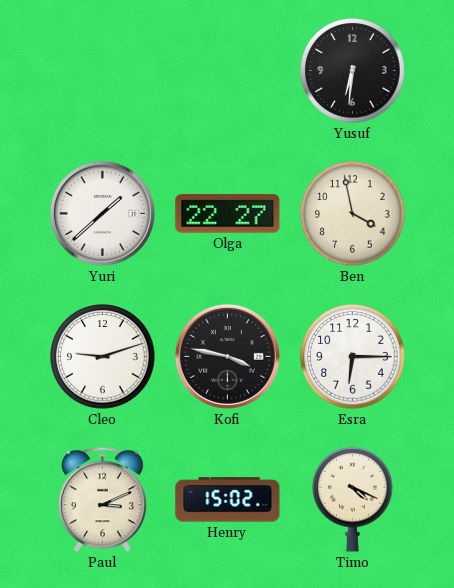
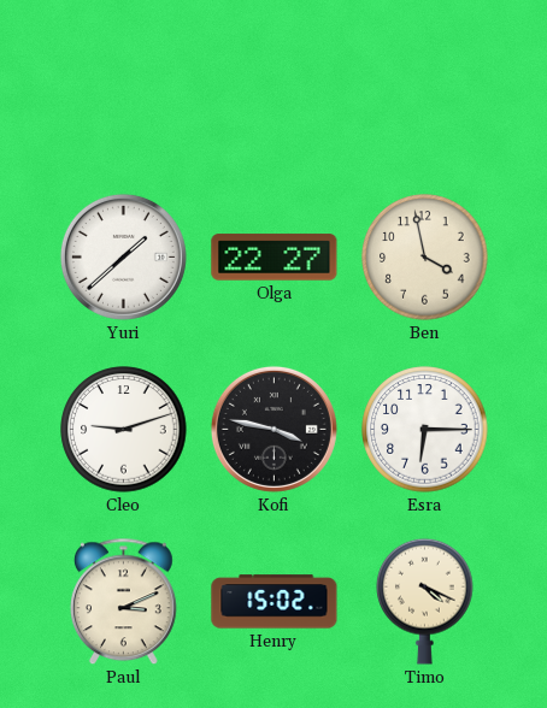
Yusuf: 6:31 -> none
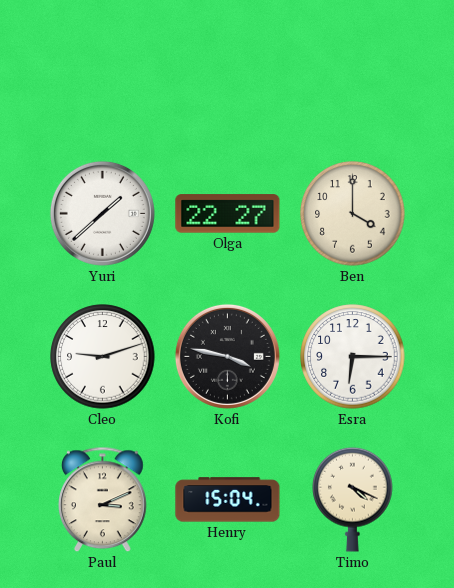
Ben: 3:58 -> 4:00
Henry: 15:02 -> 15:04
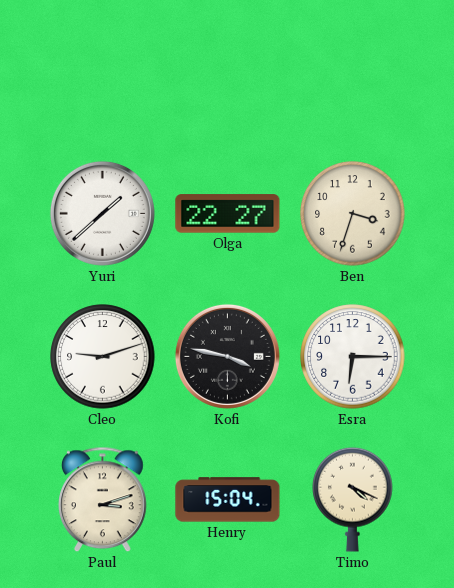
Ben: 4:00 -> 3:33
Paul: 3:11 -> 3:12
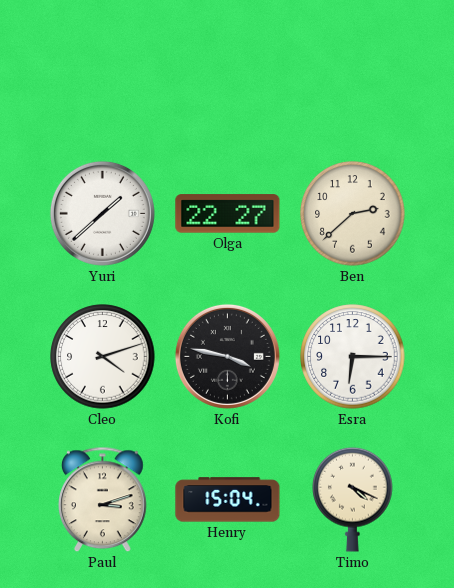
Ben: 3:33 -> 2:38
Cleo: 9:12 -> 4:12
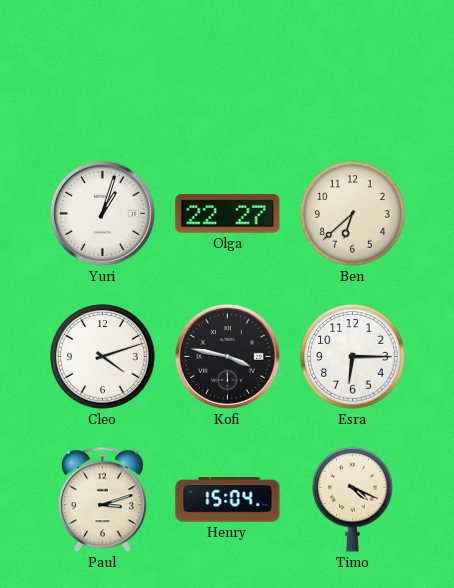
Yuri: 1:38 -> 1:03
Ben: 2:38 -> 6:38
